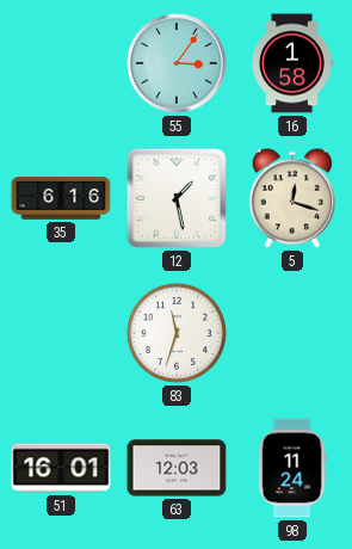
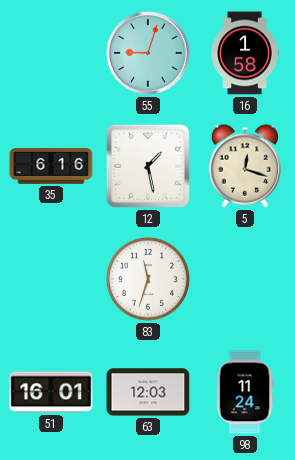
55: 3:06 -> 9:03
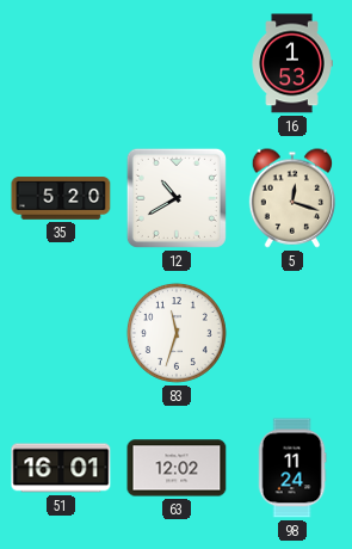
55: 9:03 -> none
16: 1:58 -> 1:53
35: 6:16 -> 5:20
12: 1:28 -> 10:40
63: 12:03 -> 12:02
